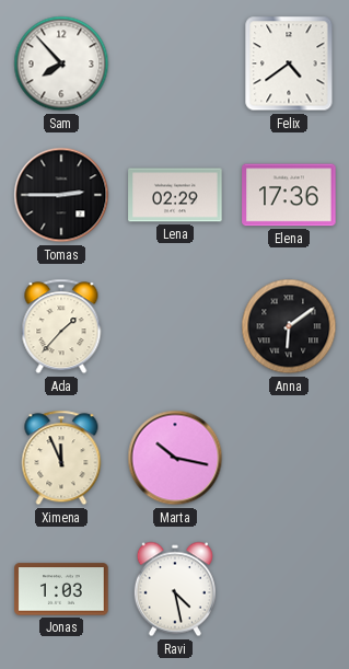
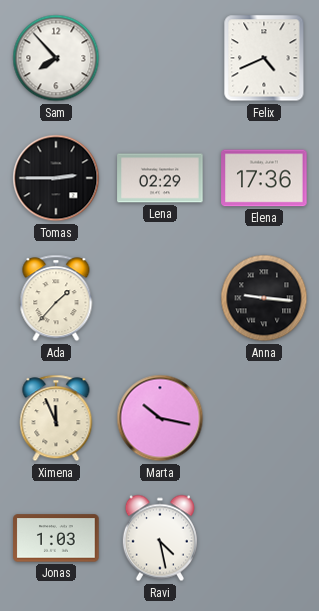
Felix: 4:39 -> 4:41
Anna: 6:09 -> 9:16
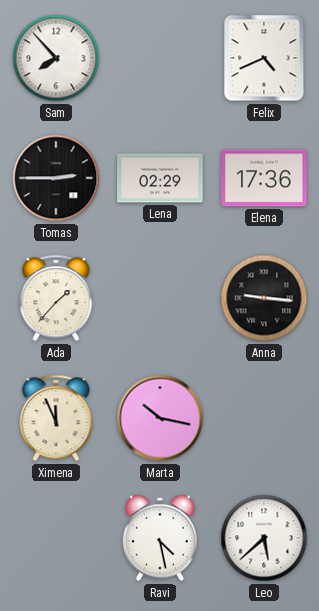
Jonas: 1:03 -> none
Leo: none -> 5:38
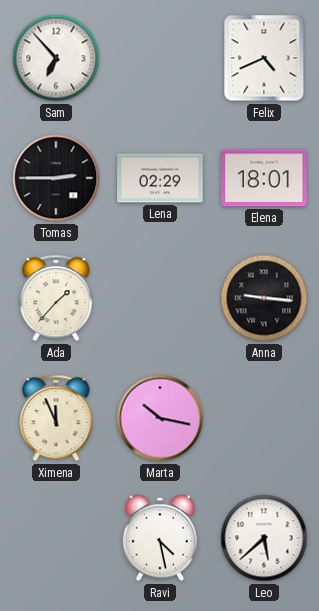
Sam: 7:53 -> 6:53
Elena: 17:36 -> 18:01
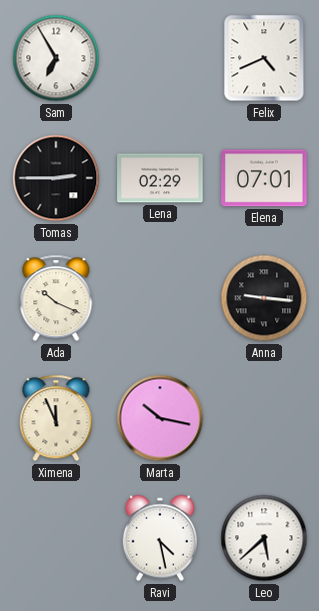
Sam: 6:53 -> 6:55
Elena: 18:01 -> 07:01
Ada: 1:37 -> 10:19
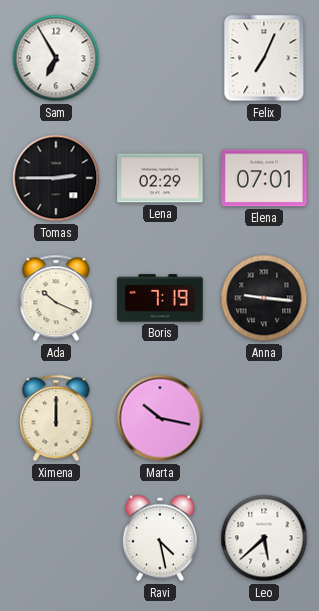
Felix: 4:41 -> 7:04
Boris: none -> 7:19
Ximena: 11:56 -> 12:00
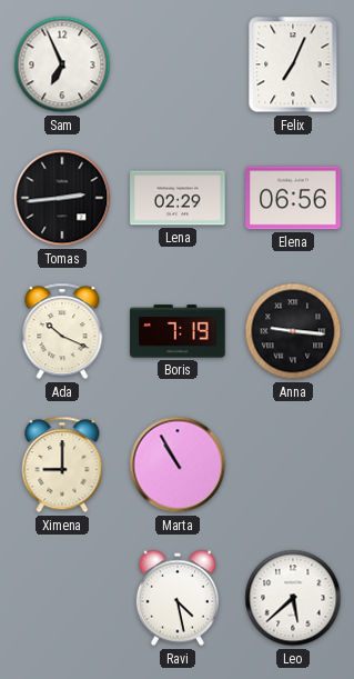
Sam: 6:55 -> 6:56
Tomas: 2:45 -> 2:44
Elena: 07:01 -> 06:56
Ximena: 12:00 -> 9:00
Marta: 10:17 -> 10:55
